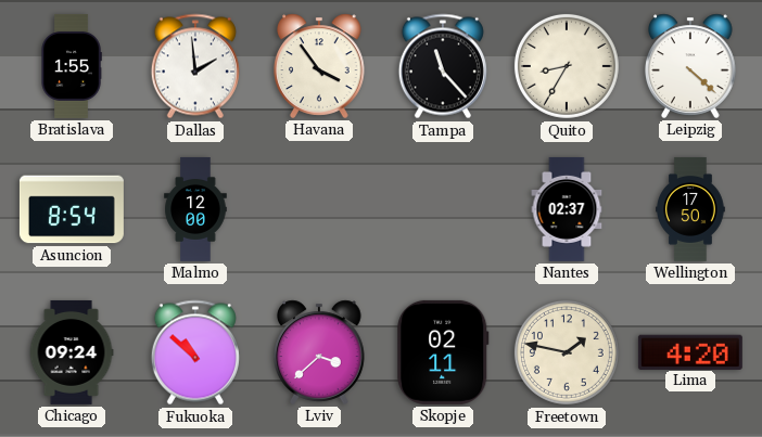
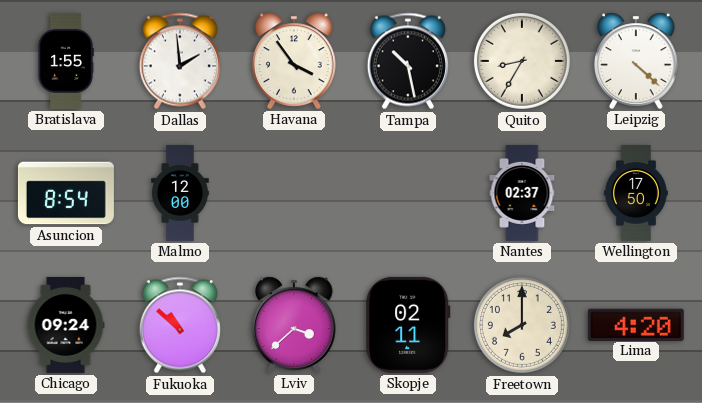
Tampa: 11:23 -> 10:28
Freetown: 1:47 -> 8:00
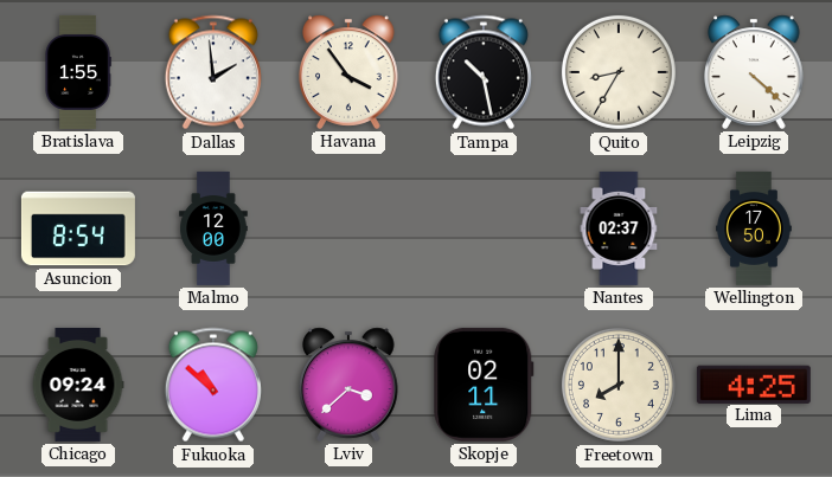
Lima: 4:20 -> 4:25
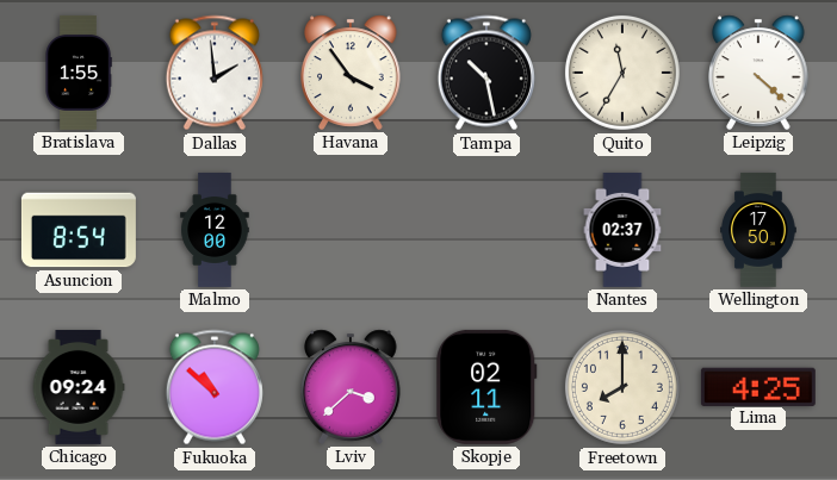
Quito: 8:35 -> 11:35
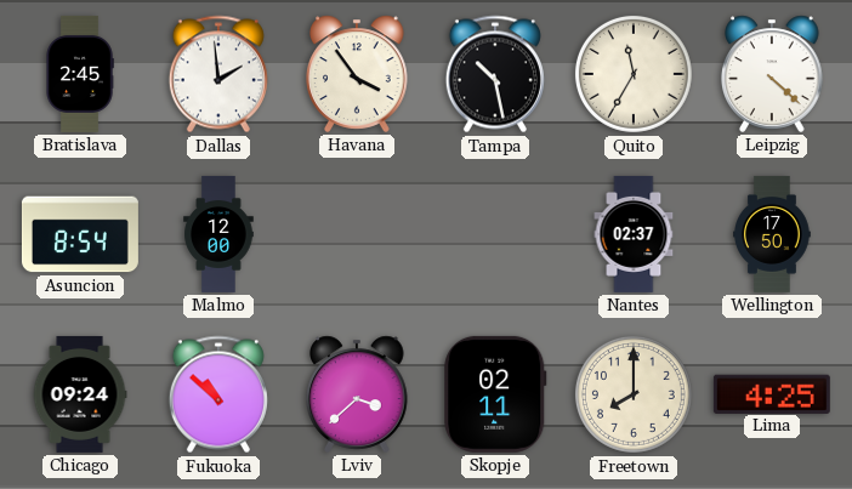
Bratislava: 1:55 -> 2:45
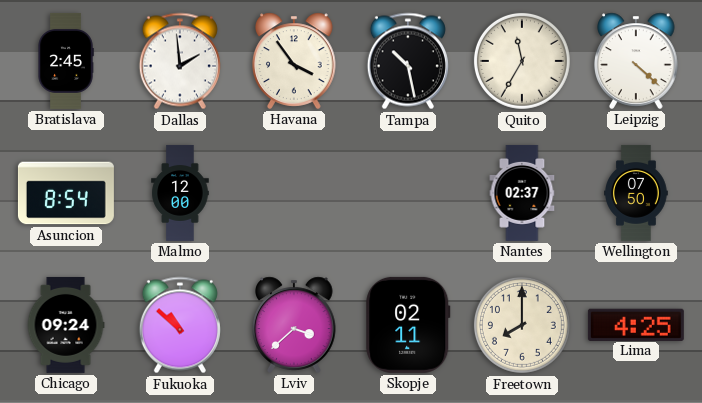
Wellington: 17:50 -> 07:50
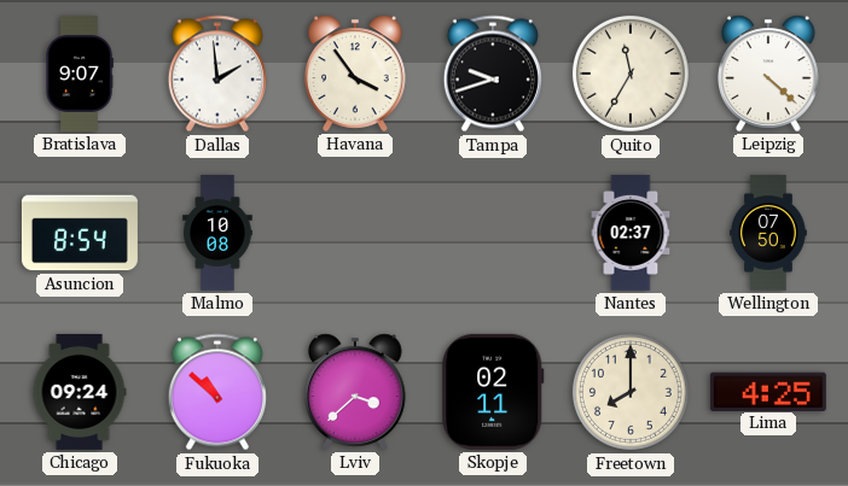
Bratislava: 2:45 -> 9:07
Tampa: 10:28 -> 9:42
Malmo: 12:00 -> 10:08
